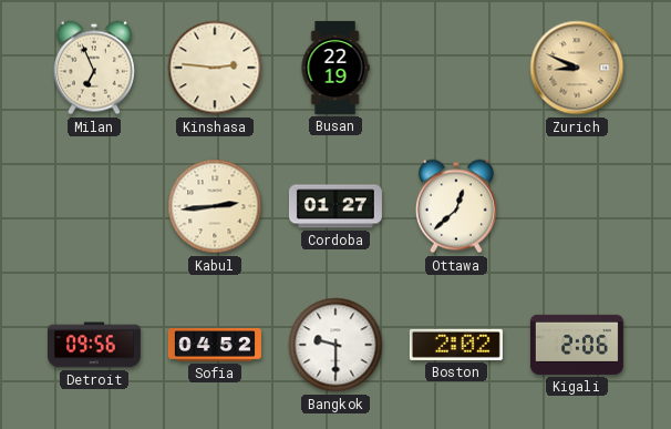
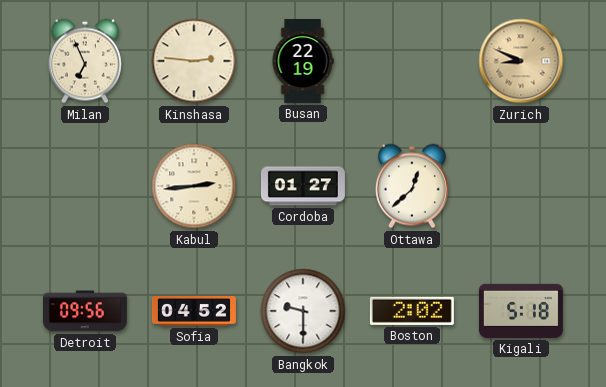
Kigali: 2:06 -> 5:18
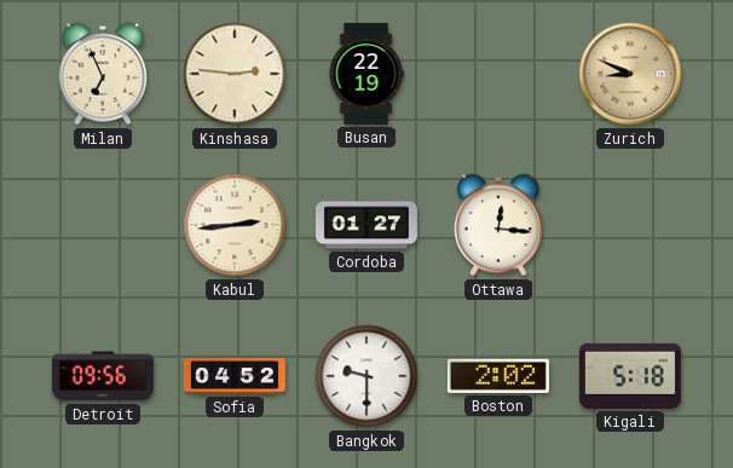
Ottawa: 12:38 -> 12:16
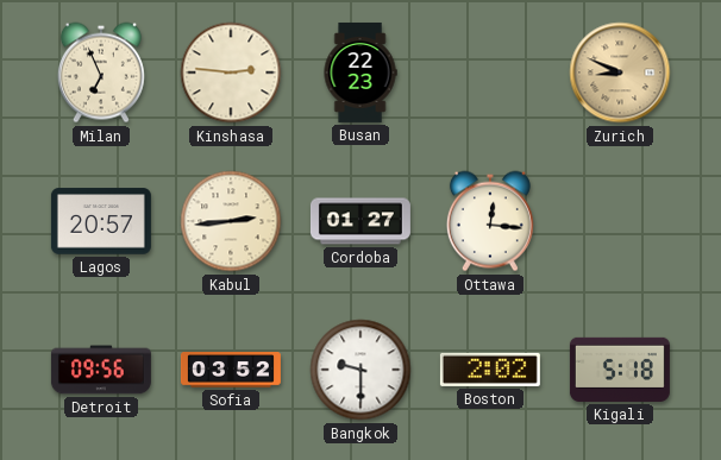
Busan: 22:19 -> 22:23
Lagos: none -> 20:57
Sofia: 04:52 -> 03:52
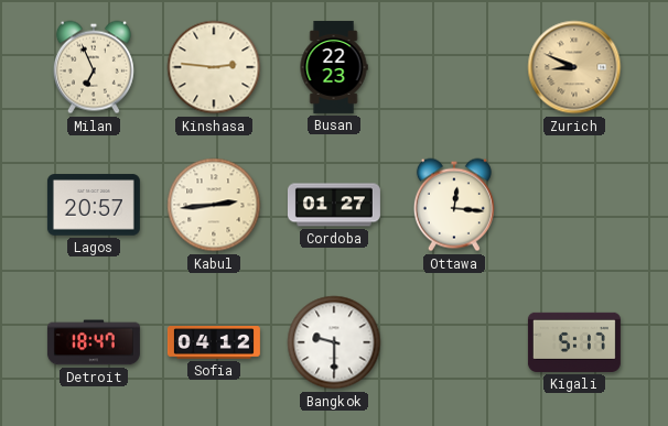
Detroit: 09:56 -> 18:47
Sofia: 03:52 -> 04:12
Boston: 2:02 -> none
Kigali: 5:18 -> 5:17
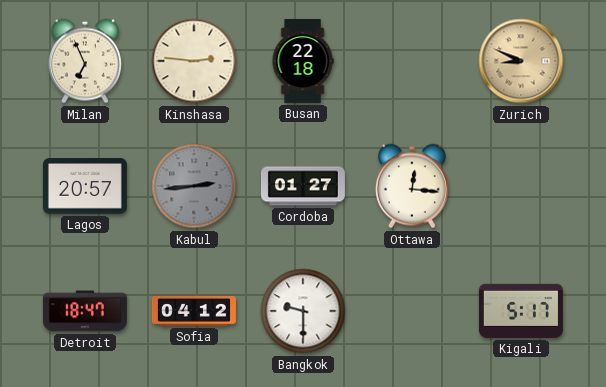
Busan: 22:23 -> 22:18
Kabul dial: cream -> grey
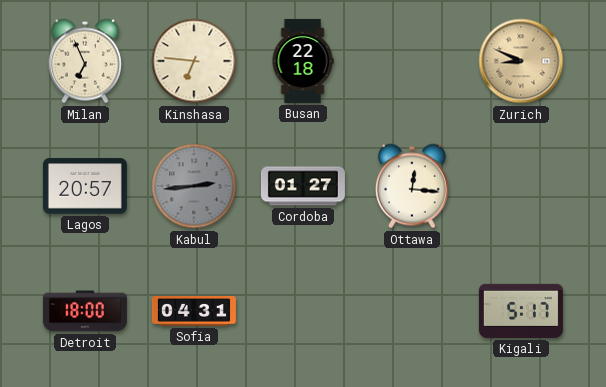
Kinshasa: 2:46 -> 6:46
Detroit: 18:47 -> 18:00
Sofia: 04:12 -> 04:31
Bangkok: 9:30 -> none
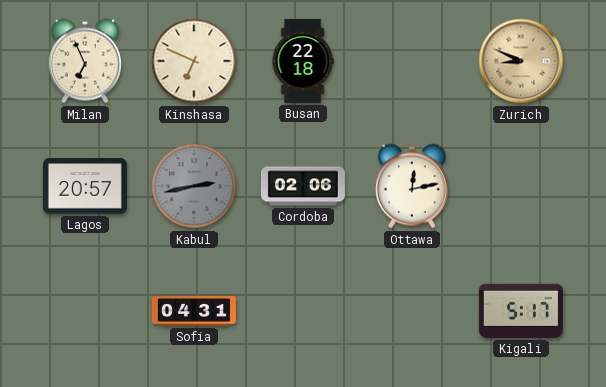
Kinshasa: 6:46 -> 6:49
Kabul: 2:44 -> 2:43
Cordoba: 01:27 -> 02:06
Ottawa: 12:16 -> 12:13
Detroit: 18:00 -> none
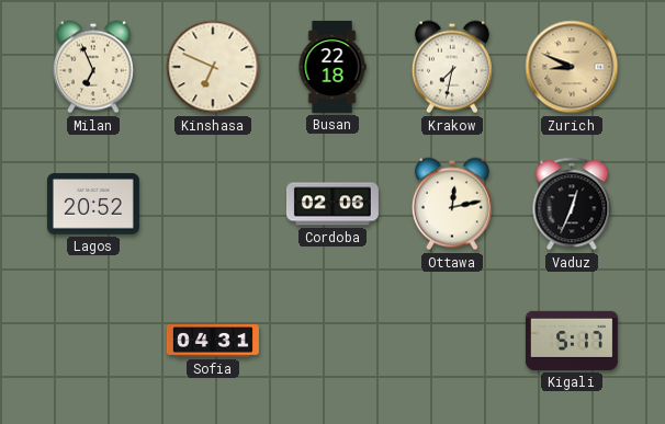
Krakow: none -> 7:32
Lagos: 20:57 -> 20:52
Kabul: 2:43 -> none
Vaduz: none -> 12:34
